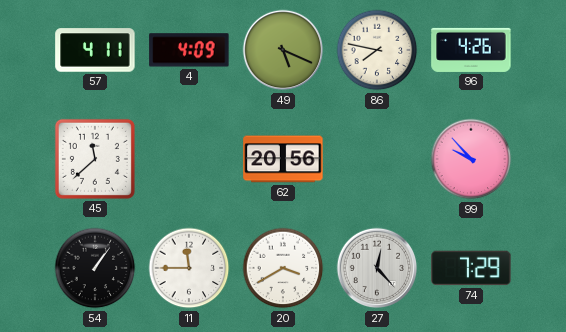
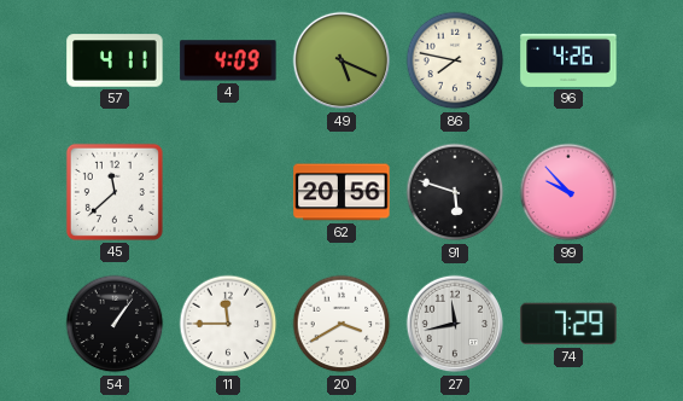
91: none -> 5:48
27: 12:23 -> 11:43
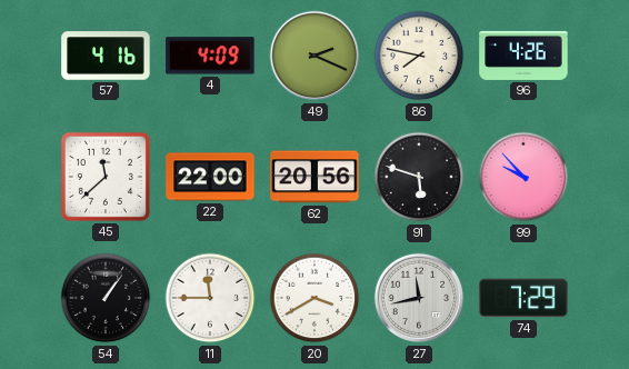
57: 4:11 -> 4:16
49: 5:19 -> 2:19
22: none -> 22:00
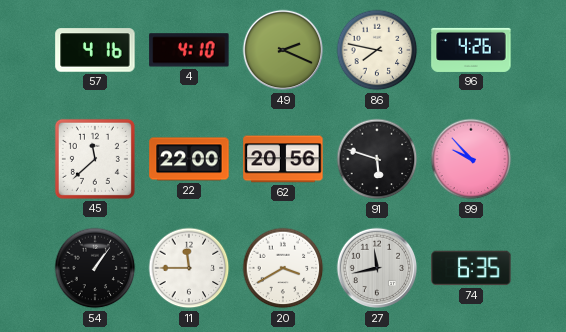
4: 4:09 -> 4:10
74: 7:29 -> 6:35
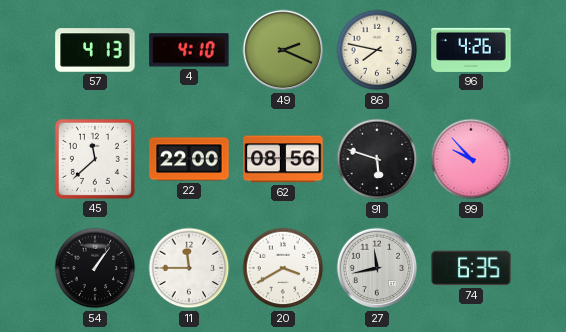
57: 4:16 -> 4:13
62: 20:56 -> 08:56
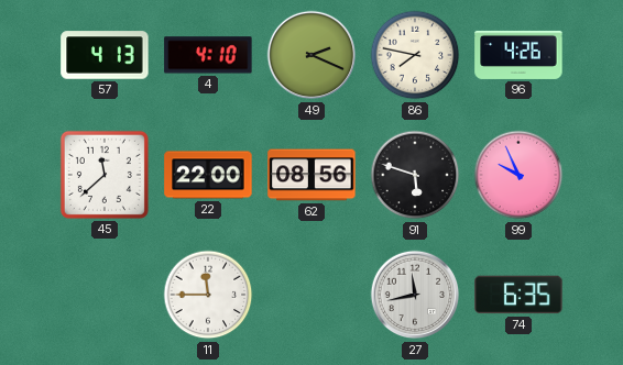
99: 9:53 -> 9:56
54: 1:06 -> none
20: 3:40 -> none
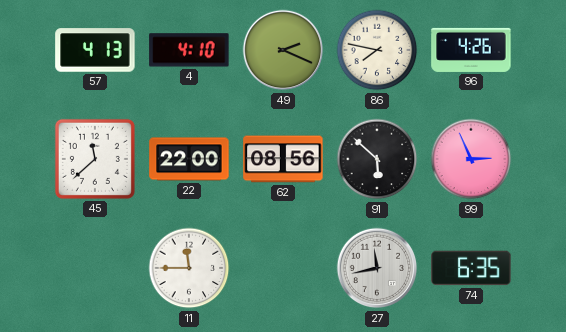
91: 5:48 -> 5:52
99: 9:56 -> 2:56
